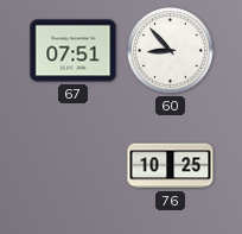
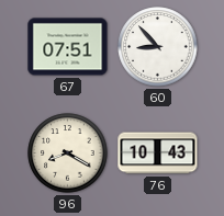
96: none -> 8:20
76: 10:25 -> 10:43
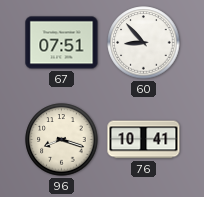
96: 8:20 -> 8:18
76: 10:43 -> 10:41
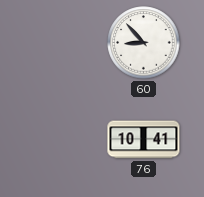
67: 07:51 -> none
96: 8:18 -> none
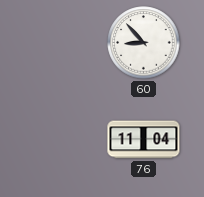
76: 10:41 -> 11:04
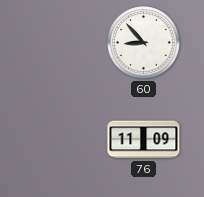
76: 11:04 -> 11:09
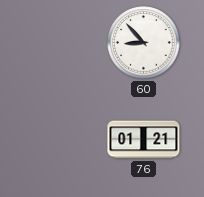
76: 11:09 -> 01:21
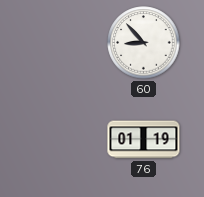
76: 01:21 -> 01:19
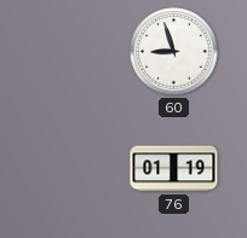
60: 8:53 -> 8:57
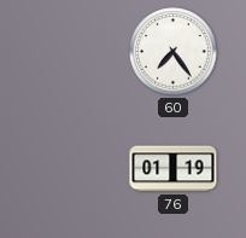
60: 8:57 -> 7:24
